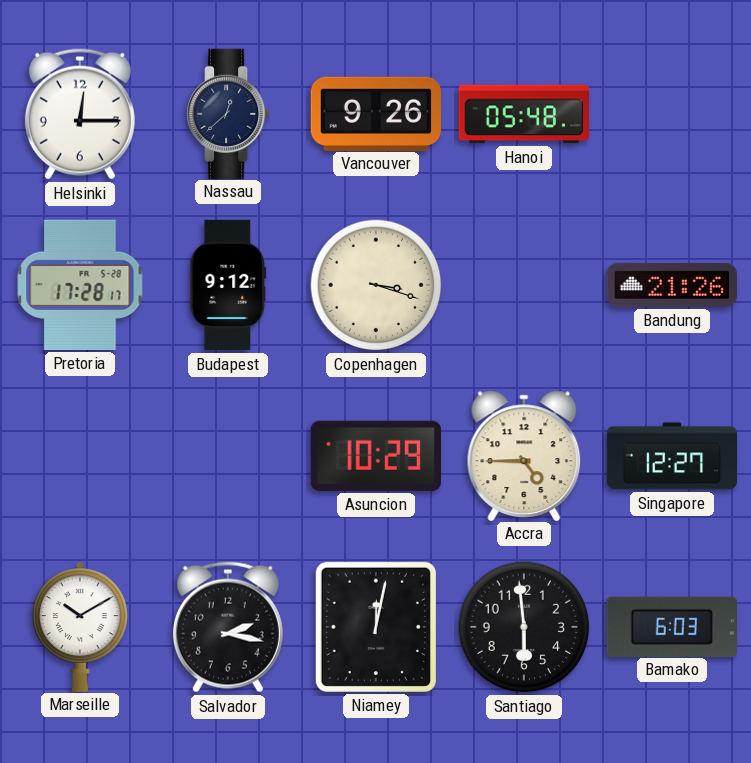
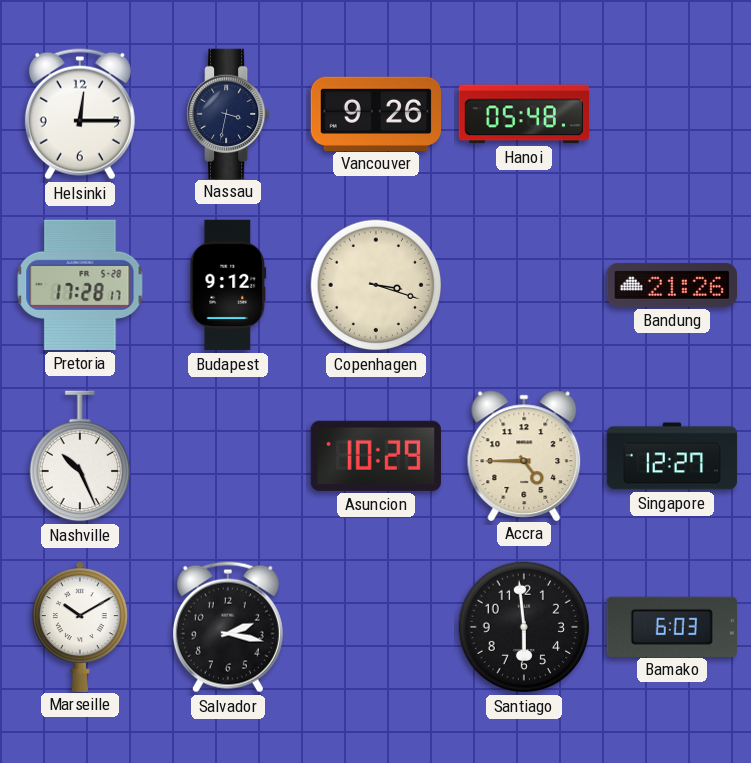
Nassau: 12:38 -> 3:32
Nashville: none -> 10:26
Niamey: 12:02 -> none
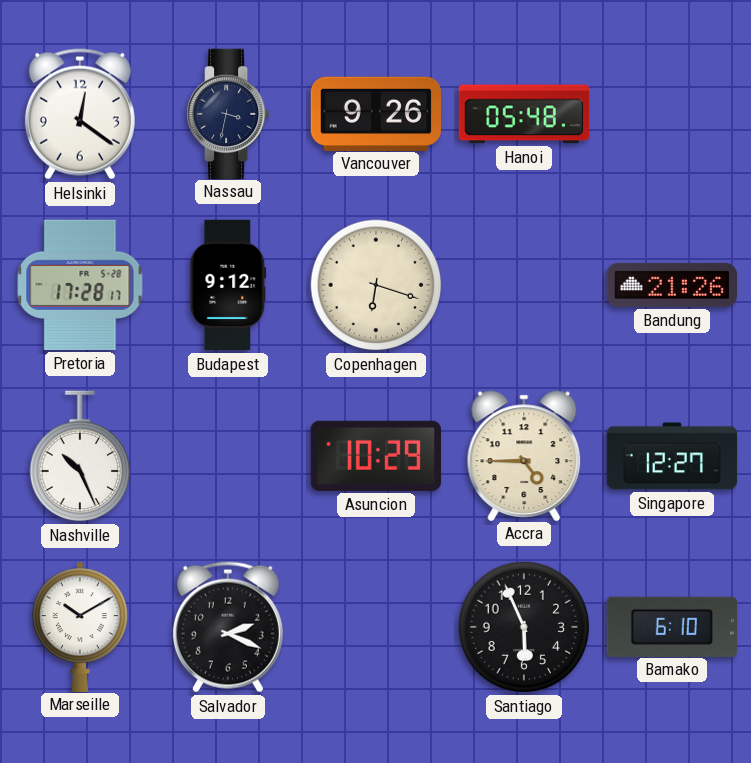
Helsinki: 12:15 -> 12:21
Copenhagen: 3:18 -> 6:18
Salvador: 2:17 -> 2:19
Santiago: 5:59 -> 5:56
Bamako: 6:03 -> 6:10
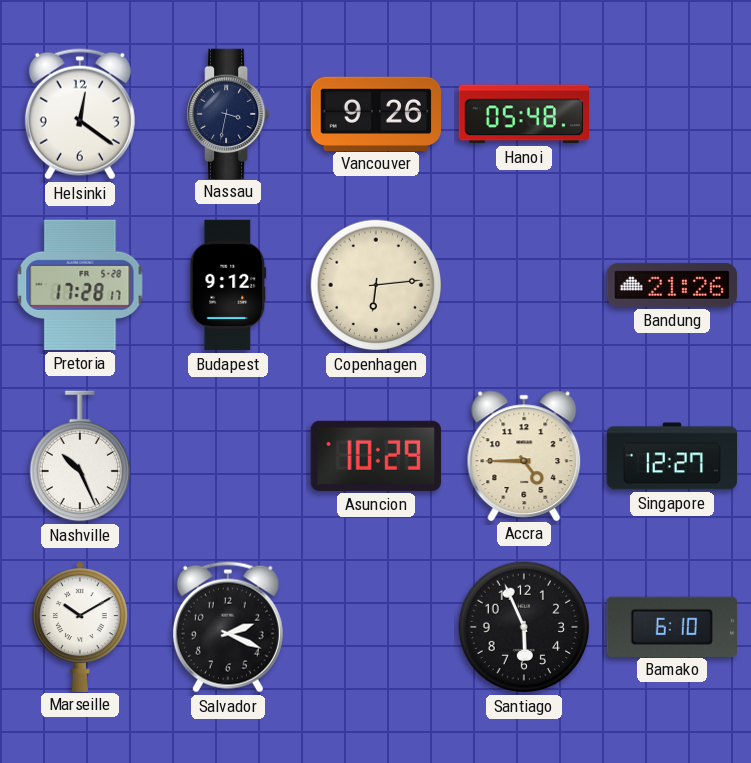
Copenhagen: 6:18 -> 6:14
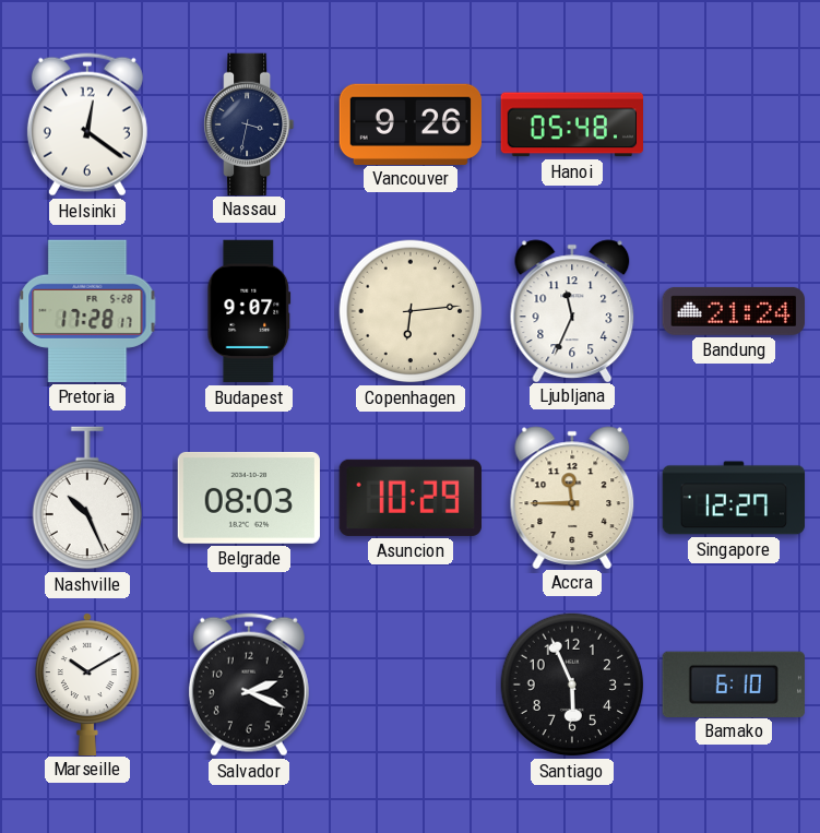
Budapest: 9:12 -> 9:07
Ljubljana: none -> 11:34
Bandung: 21:26 -> 21:24
Belgrade: none -> 08:03
Accra: 4:45 -> 11:45
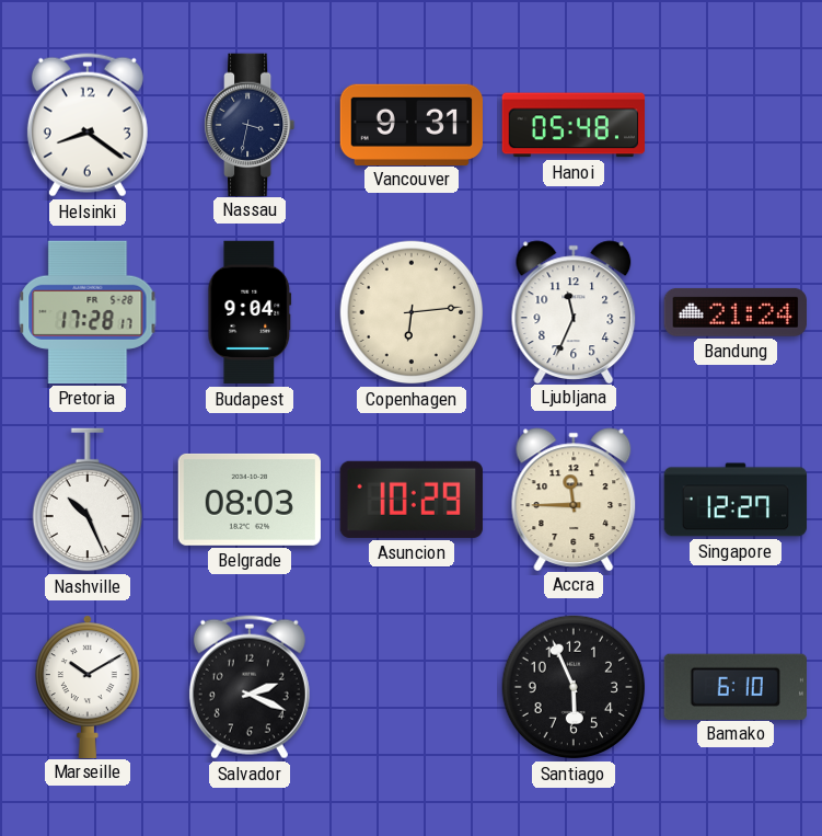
Helsinki: 12:21 -> 8:21
Vancouver: 9:26 -> 9:31
Budapest: 9:07 -> 9:04
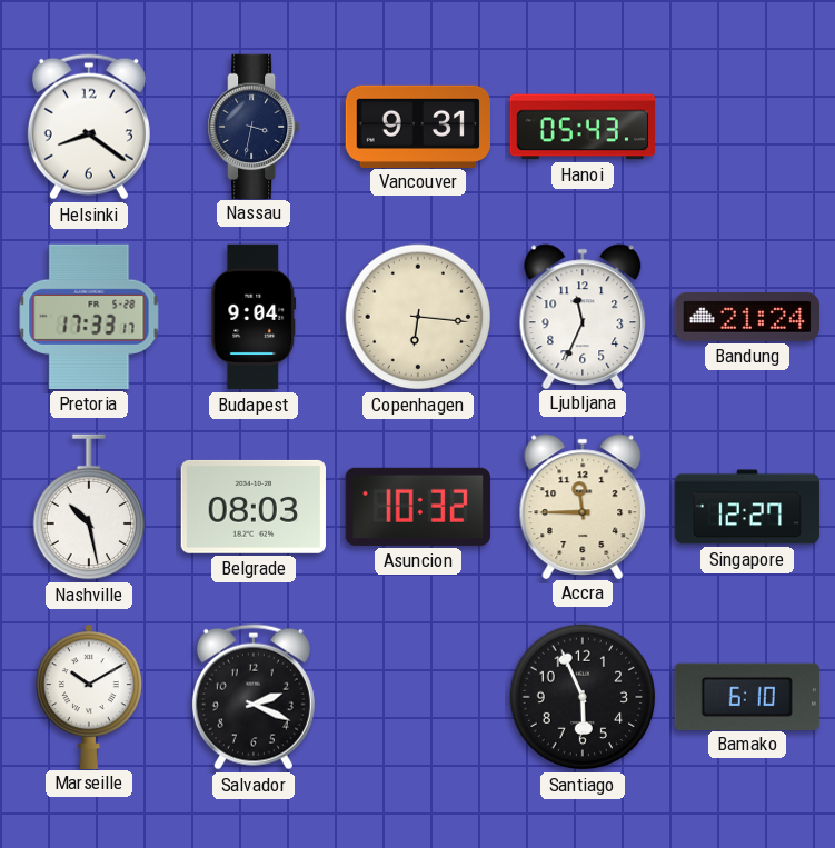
Hanoi: 05:48 -> 05:43
Pretoria: 17:28 -> 17:33
Copenhagen: 6:14 -> 6:16
Nashville: 10:26 -> 10:28
Asuncion: 10:29 -> 10:32
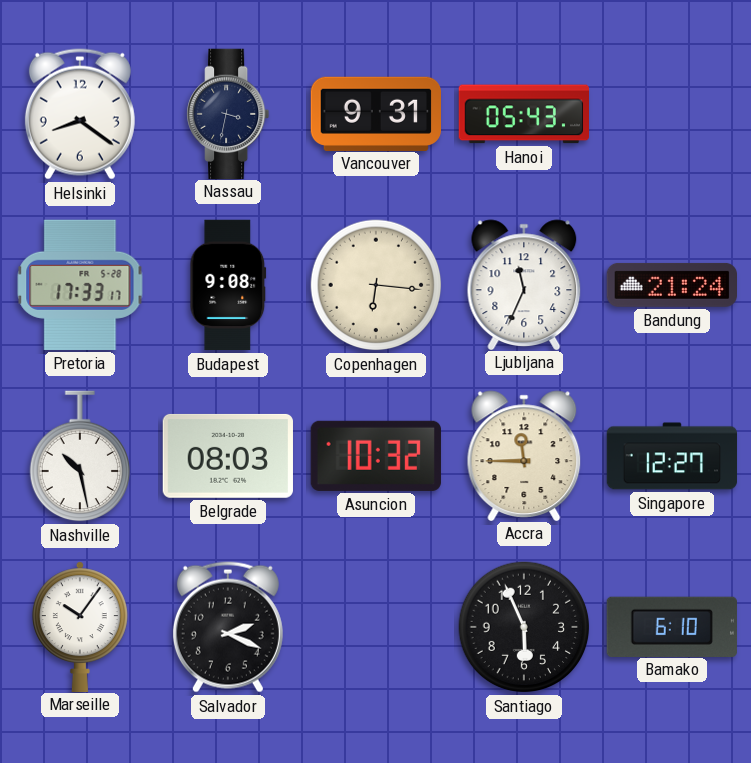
Budapest: 9:04 -> 9:08
Marseille: 10:10 -> 10:06
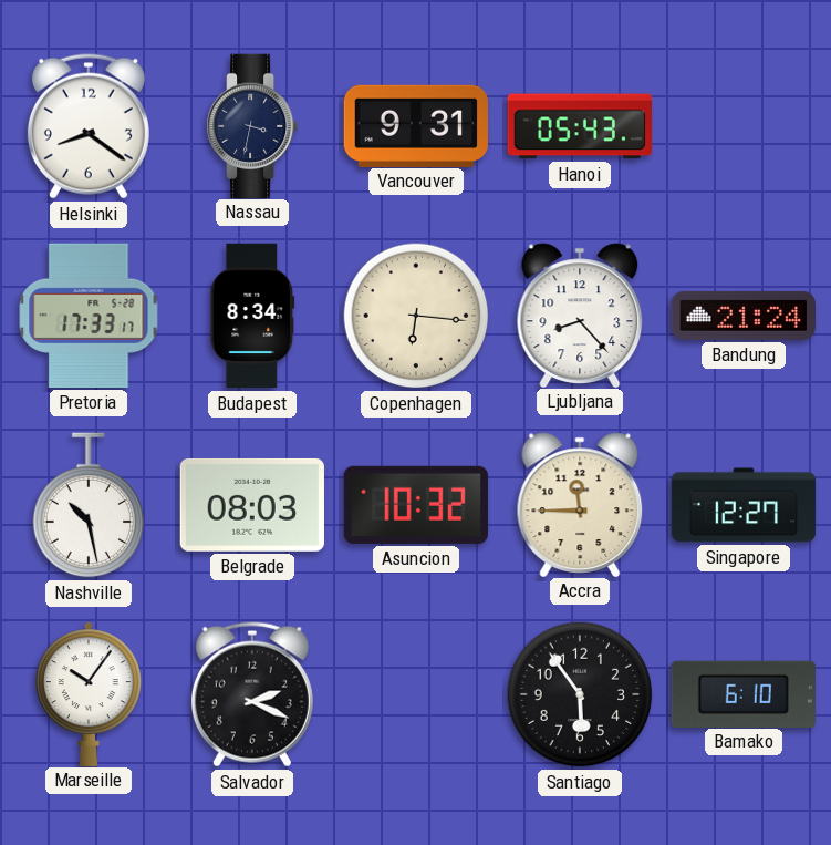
Budapest: 9:08 -> 8:34
Ljubljana: 11:34 -> 8:23
Santiago: 5:56 -> 5:54
